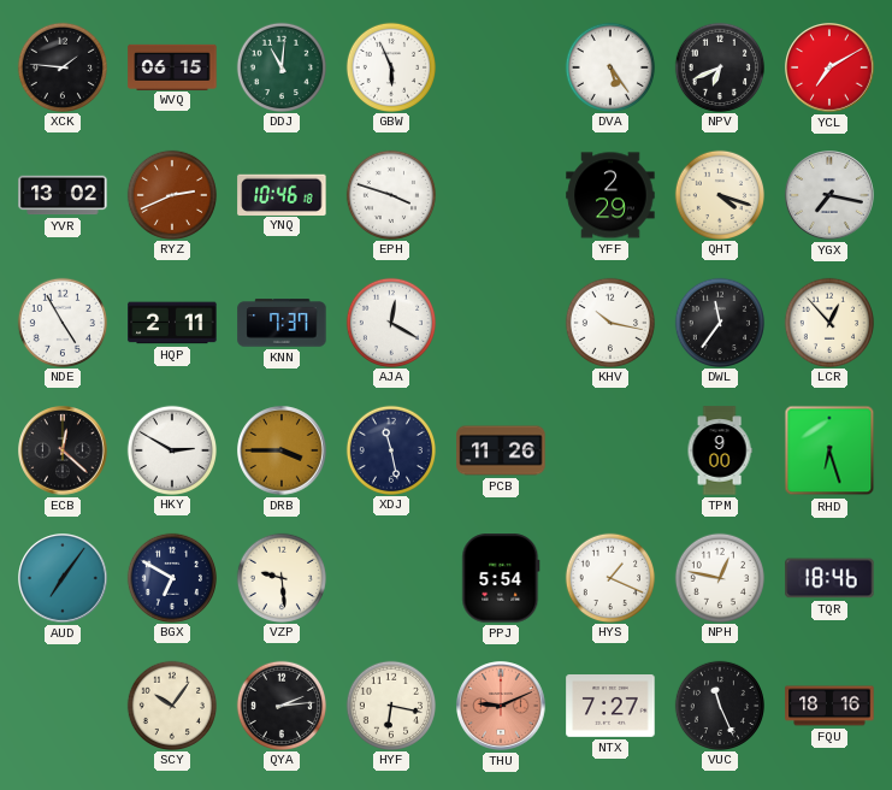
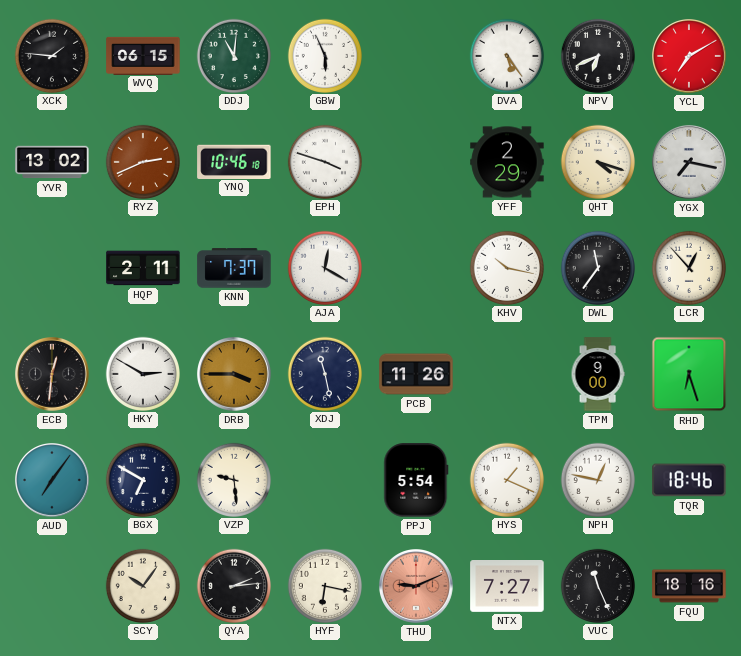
NDE: 4:55 -> none
ECB: 12:22 -> 12:31
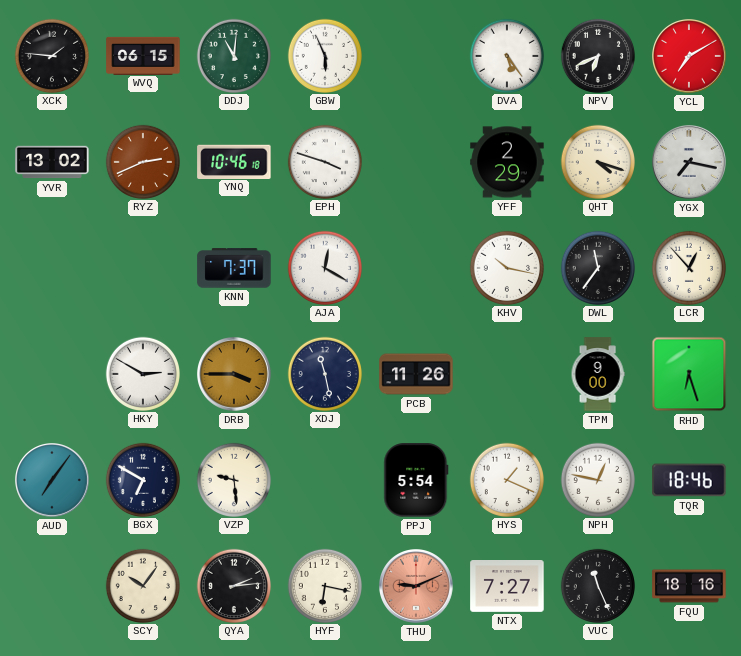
HQP: 2:11 -> none
ECB: 12:31 -> none
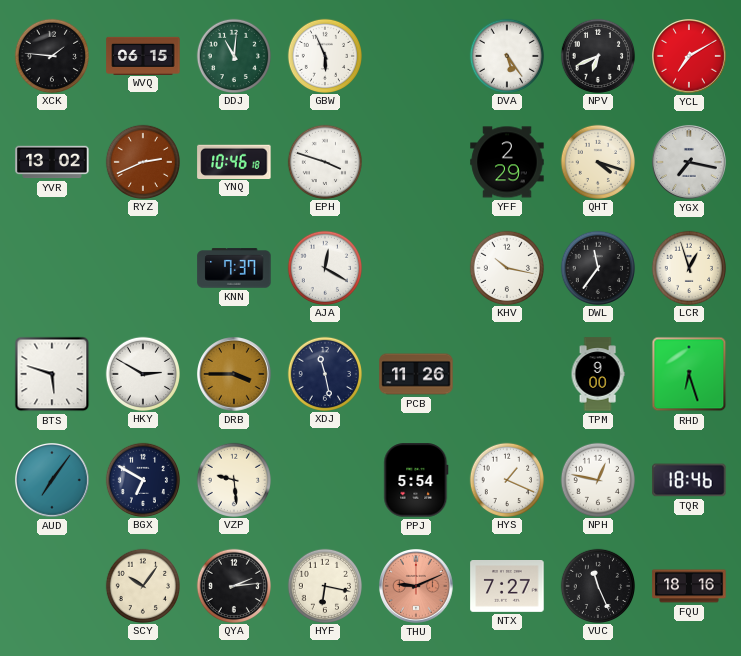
LCR: 12:53 -> 12:57
BTS: none -> 5:48
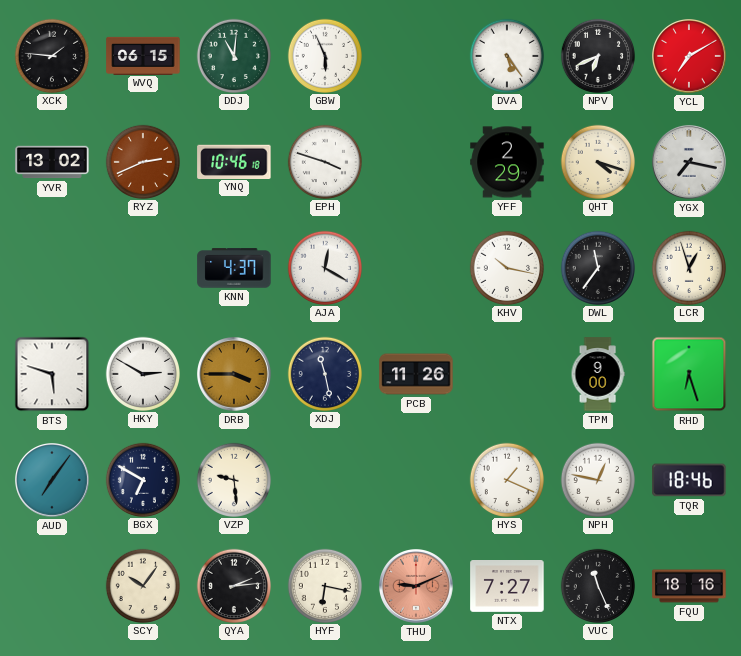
KNN: 7:37 -> 4:37
PPJ: 5:54 -> none
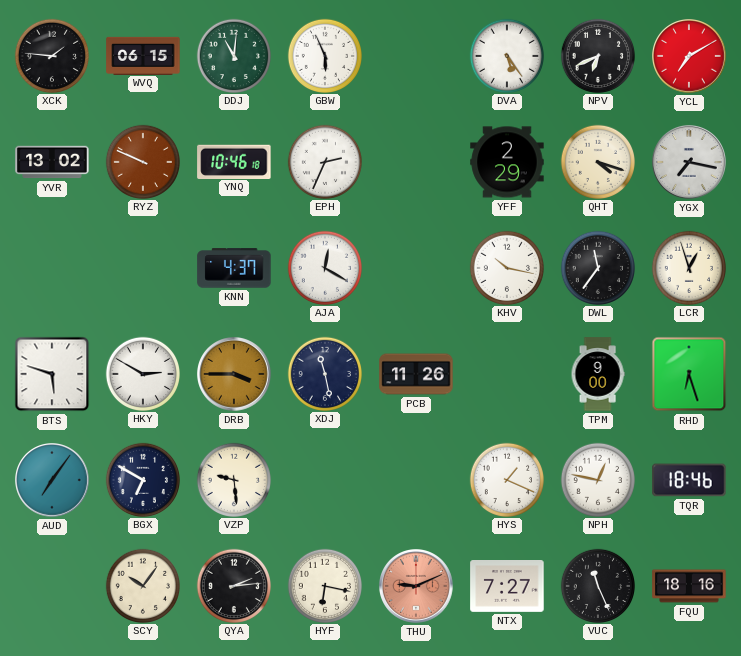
RYZ: 2:41 -> 9:49
EPH: 3:48 -> 2:34
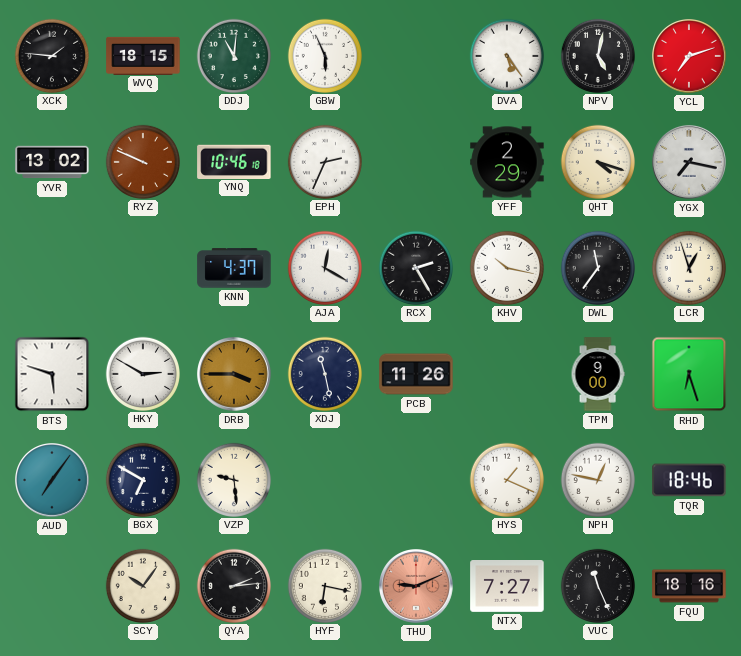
WVQ: 06:15 -> 18:15
NPV: 6:41 -> 5:02
YCL: 7:10 -> 7:12
RCX: none -> 2:25
